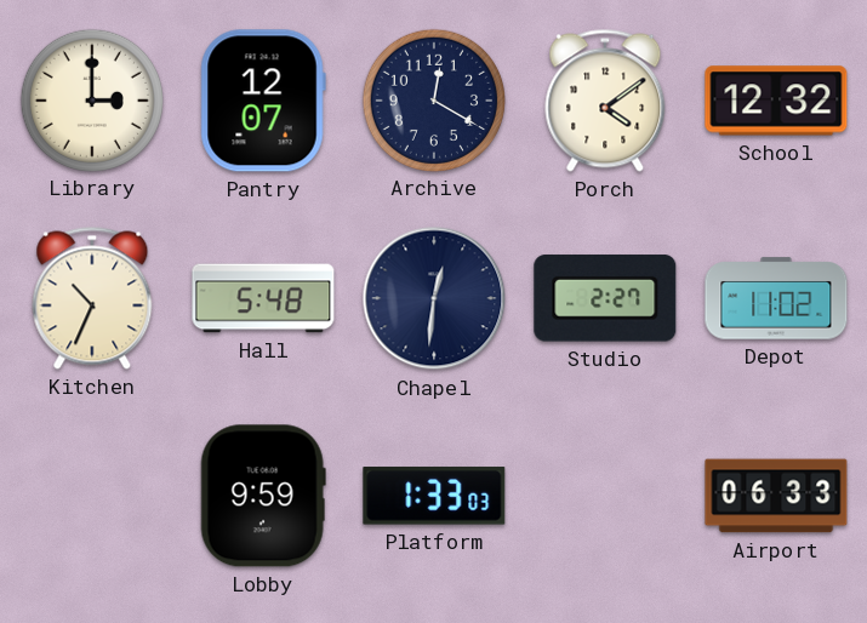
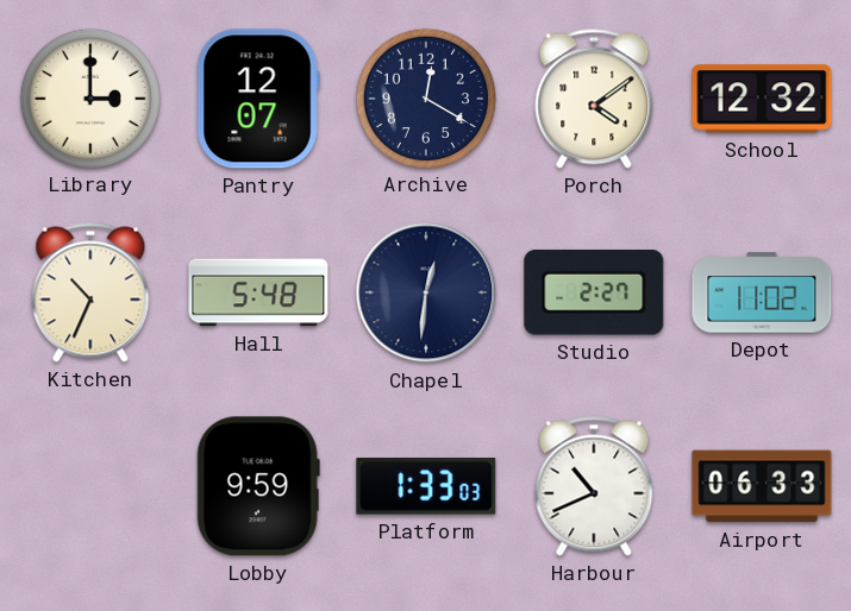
Harbour: none -> 10:41
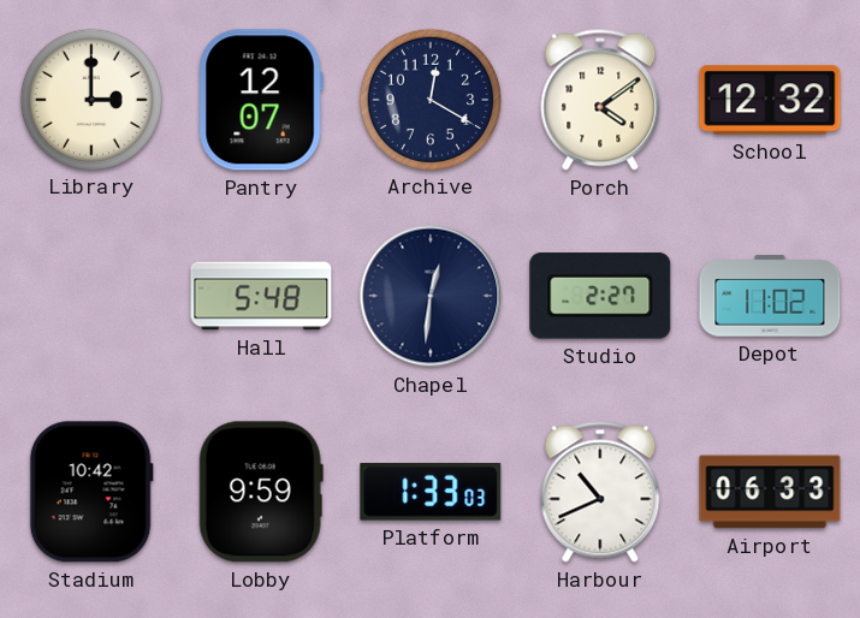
Kitchen: 10:34 -> none
Stadium: none -> 10:42
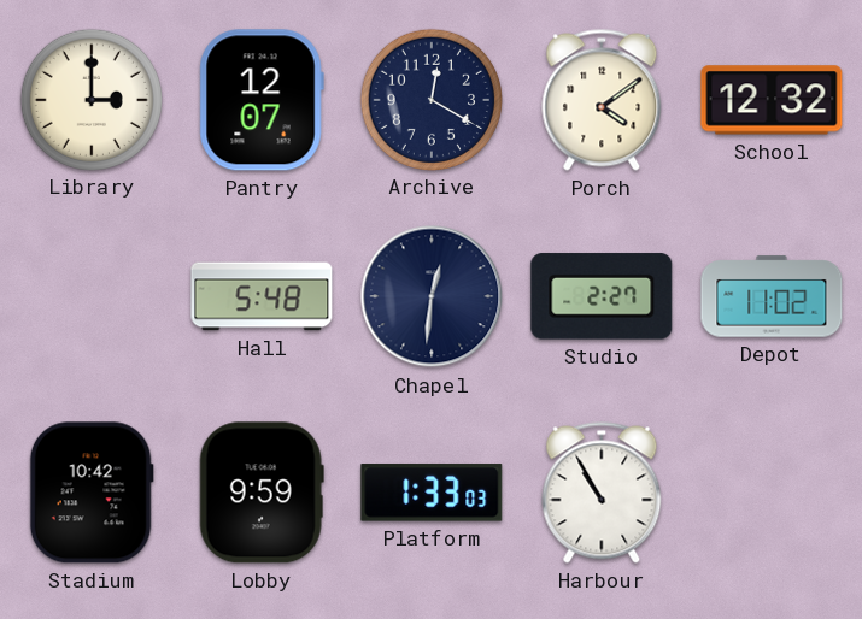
Harbour: 10:41 -> 10:55
Airport: 06:33 -> none
